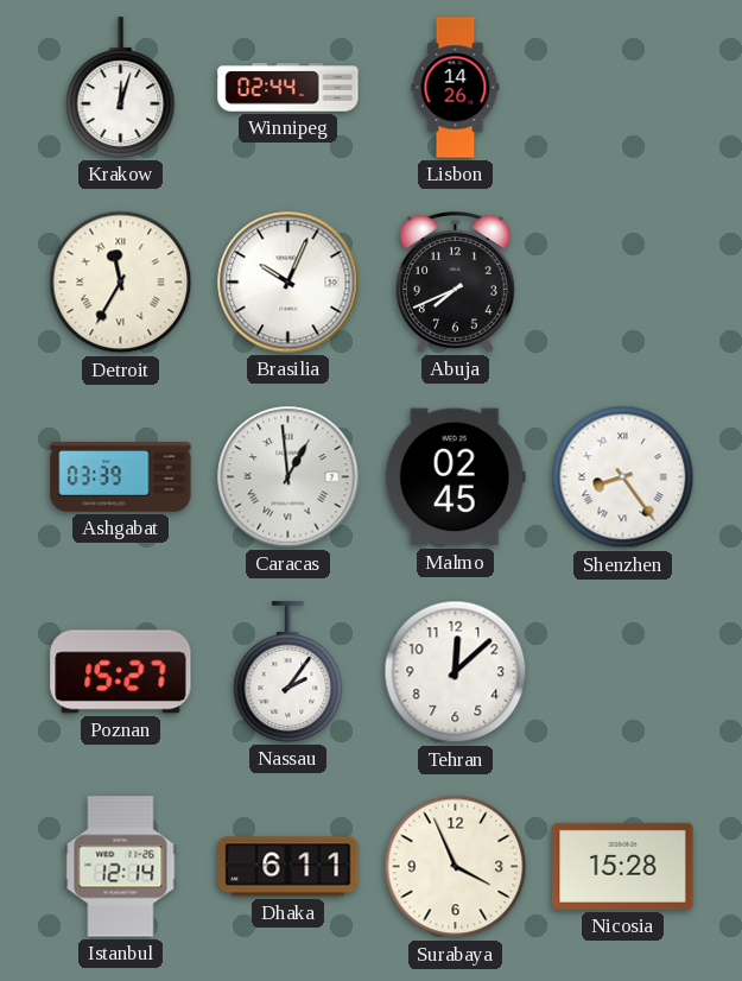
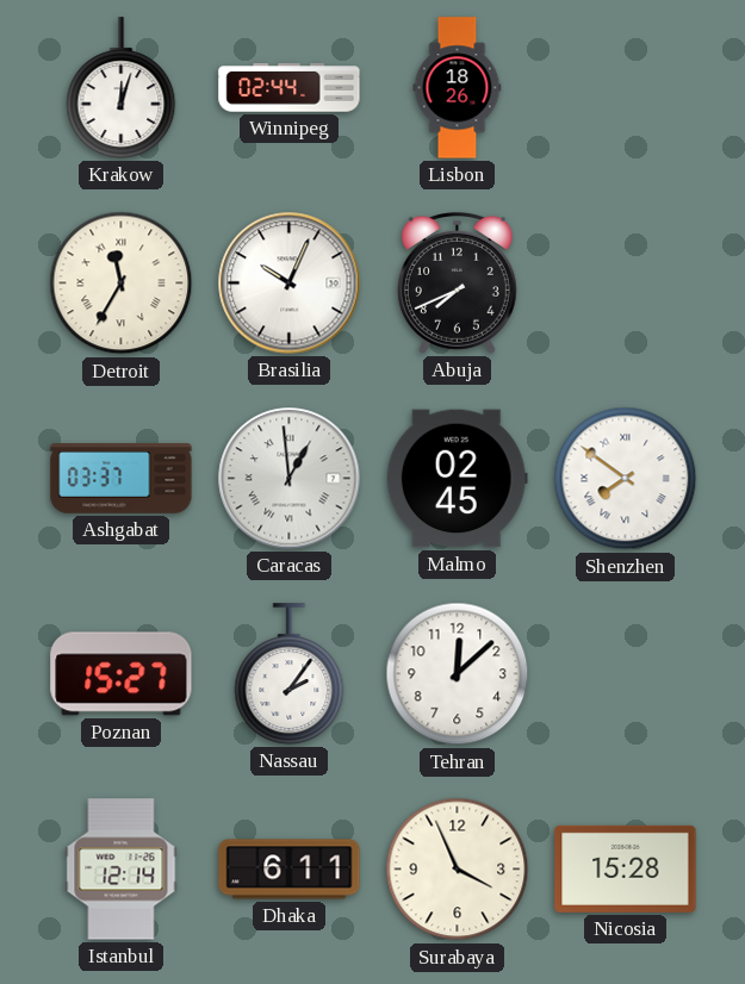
Lisbon: 14:26 -> 18:26
Ashgabat: 03:39 -> 03:37
Shenzhen: 8:24 -> 7:51
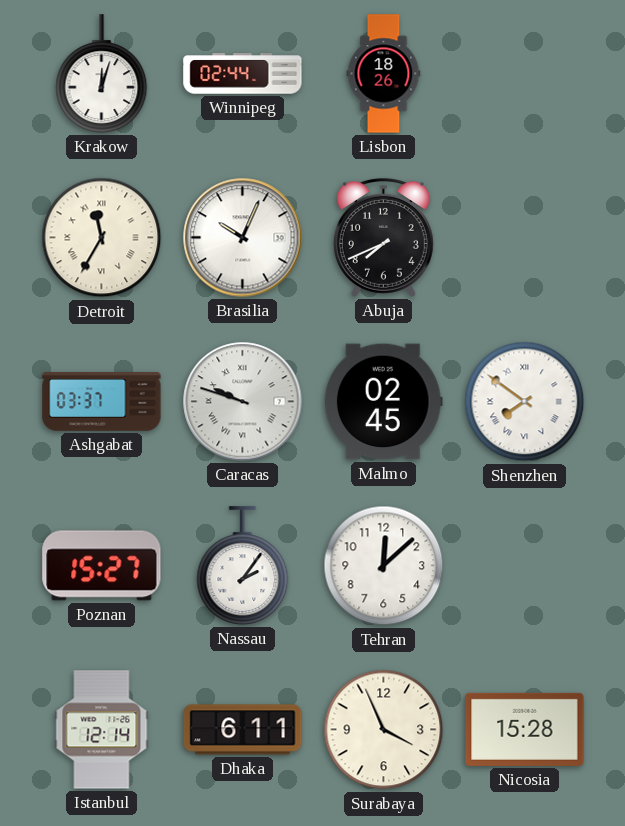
Caracas: 12:59 -> 9:48
